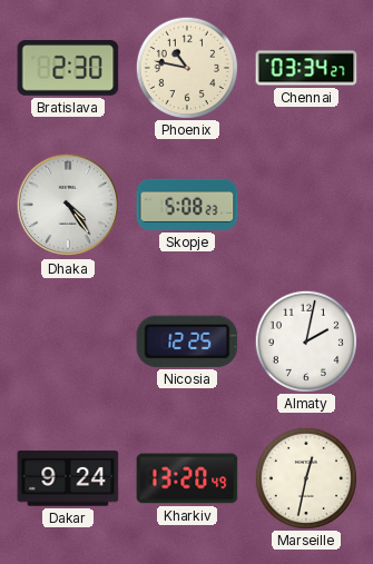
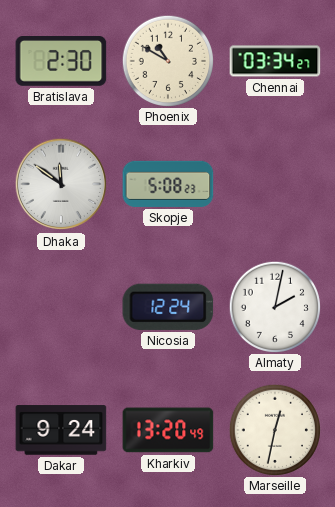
Phoenix: 10:47 -> 10:50
Dhaka: 4:24 -> 11:51
Nicosia: 12:25 -> 12:24
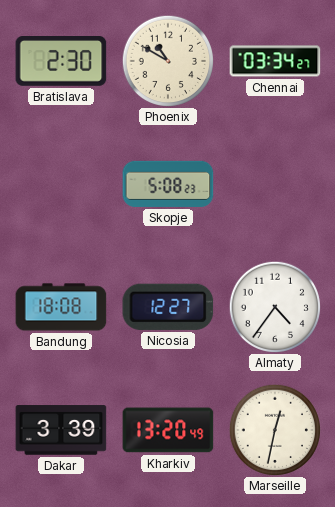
Dhaka: 11:51 -> none
Bandung: none -> 18:08
Nicosia: 12:24 -> 12:27
Almaty: 2:02 -> 4:36
Dakar: 9:24 -> 3:39
